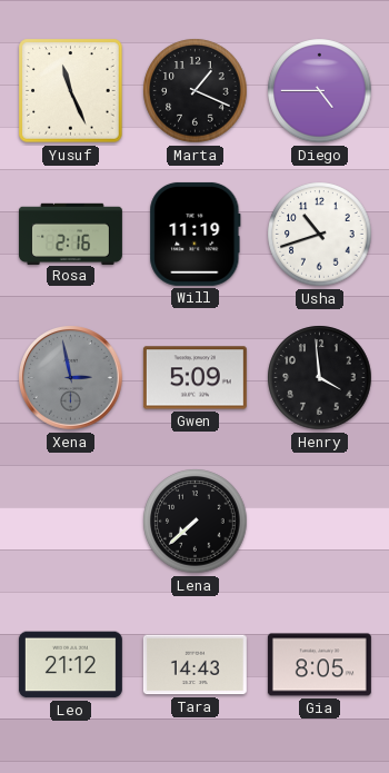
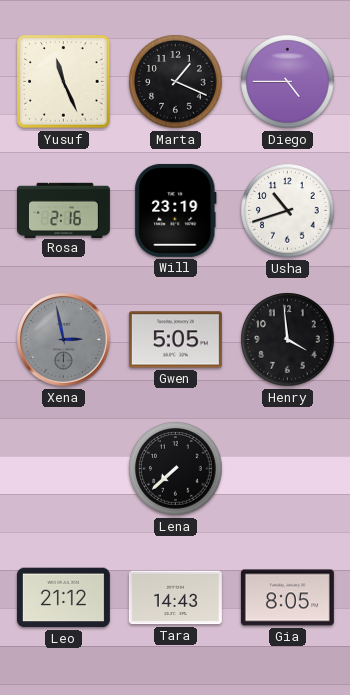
Will: 11:19 -> 23:19
Gwen: 5:09 -> 5:05
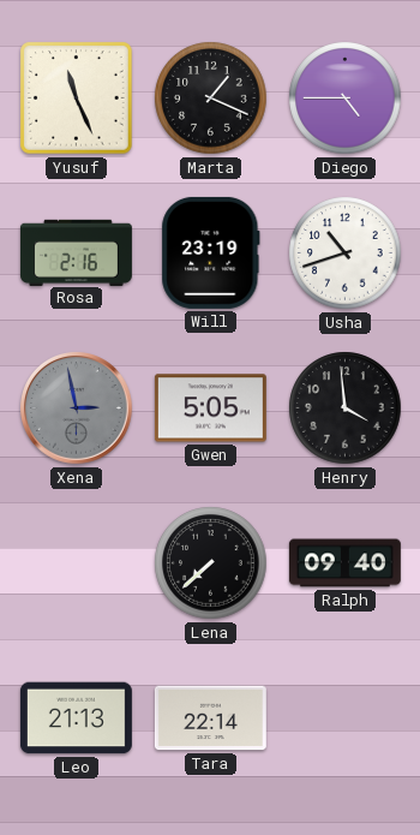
Ralph: none -> 09:40
Leo: 21:12 -> 21:13
Tara: 14:43 -> 22:14
Gia: 8:05 -> none
